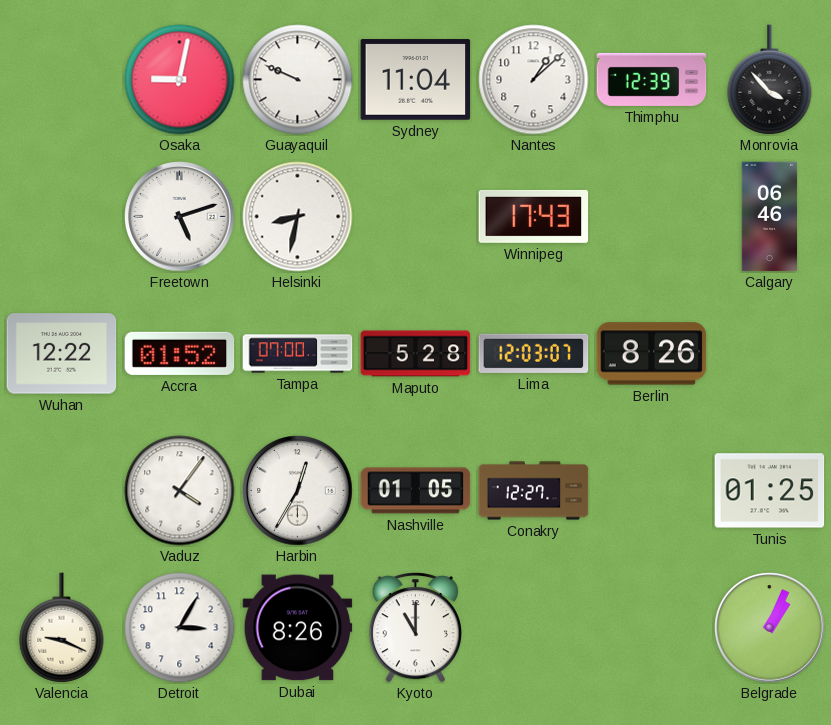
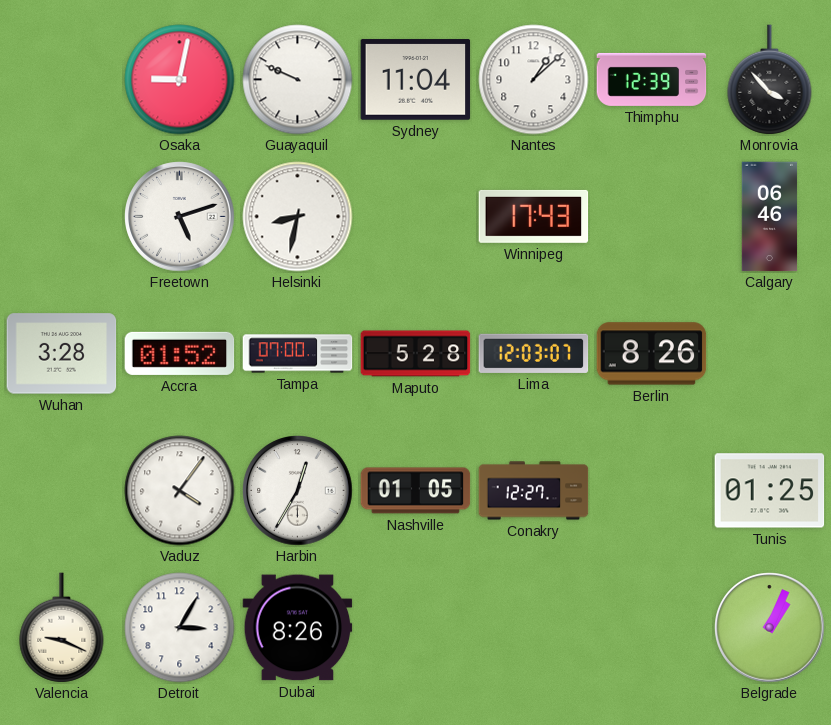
Wuhan: 12:22 -> 3:28
Kyoto: 11:00 -> none
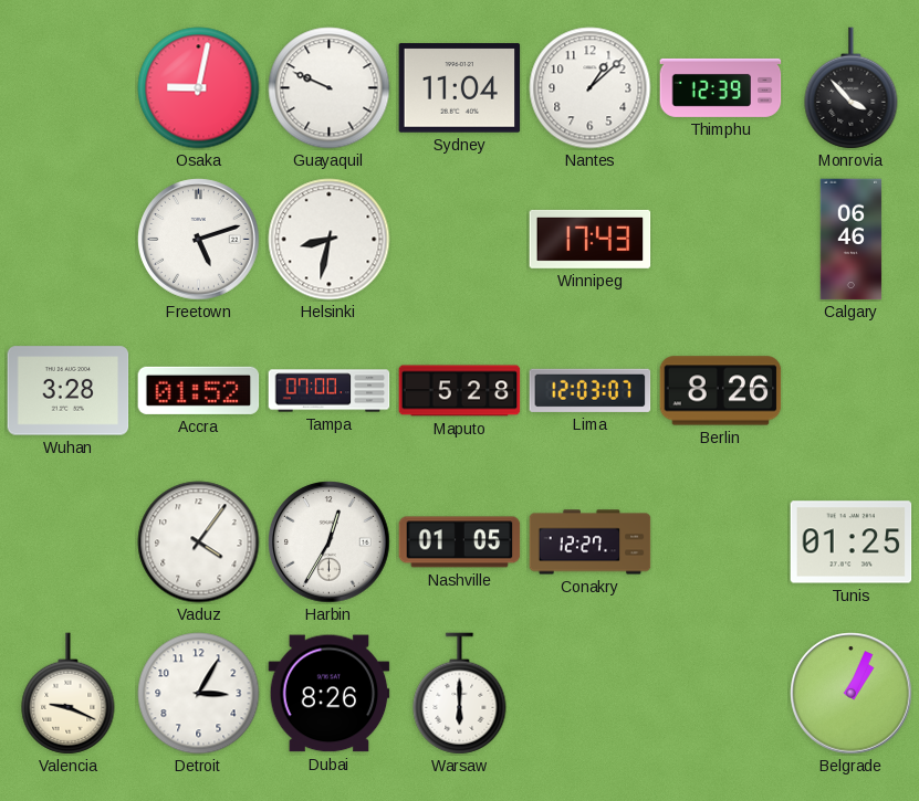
Warsaw: none -> 6:00
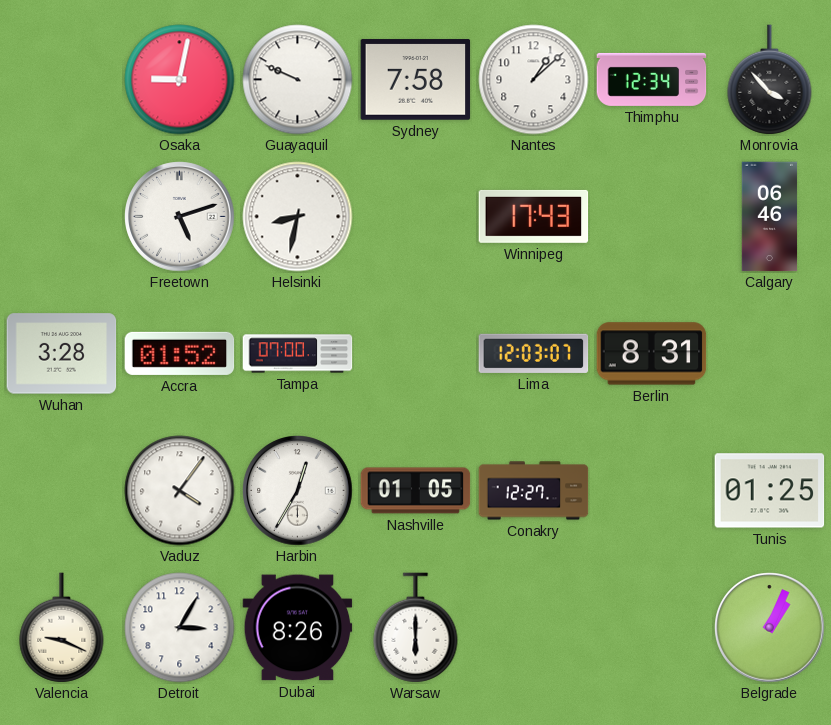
Sydney: 11:04 -> 7:58
Thimphu: 12:39 -> 12:34
Maputo: 5:28 -> none
Berlin: 8:26 -> 8:31
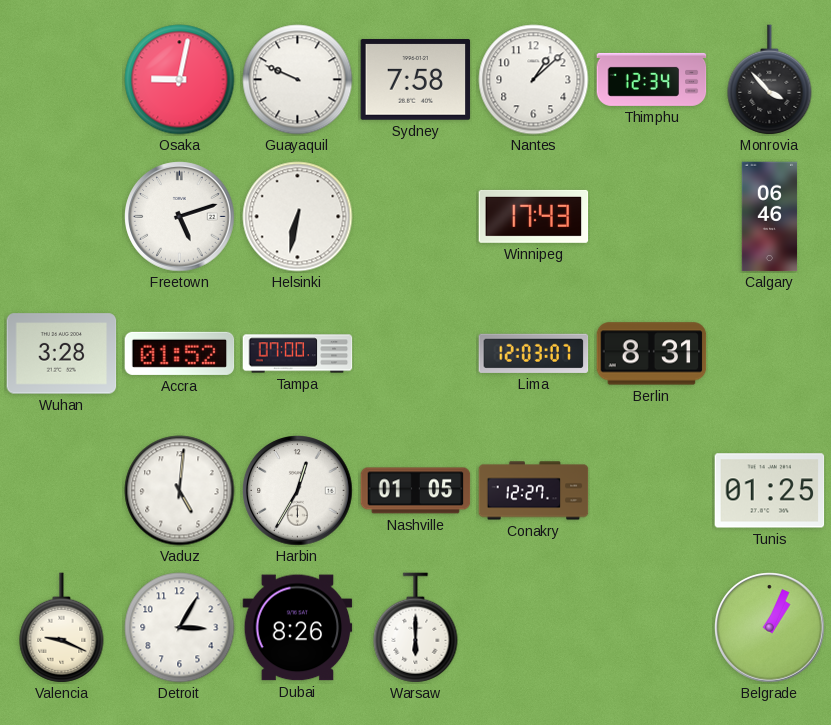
Helsinki: 8:32 -> 6:32
Vaduz: 4:06 -> 5:01
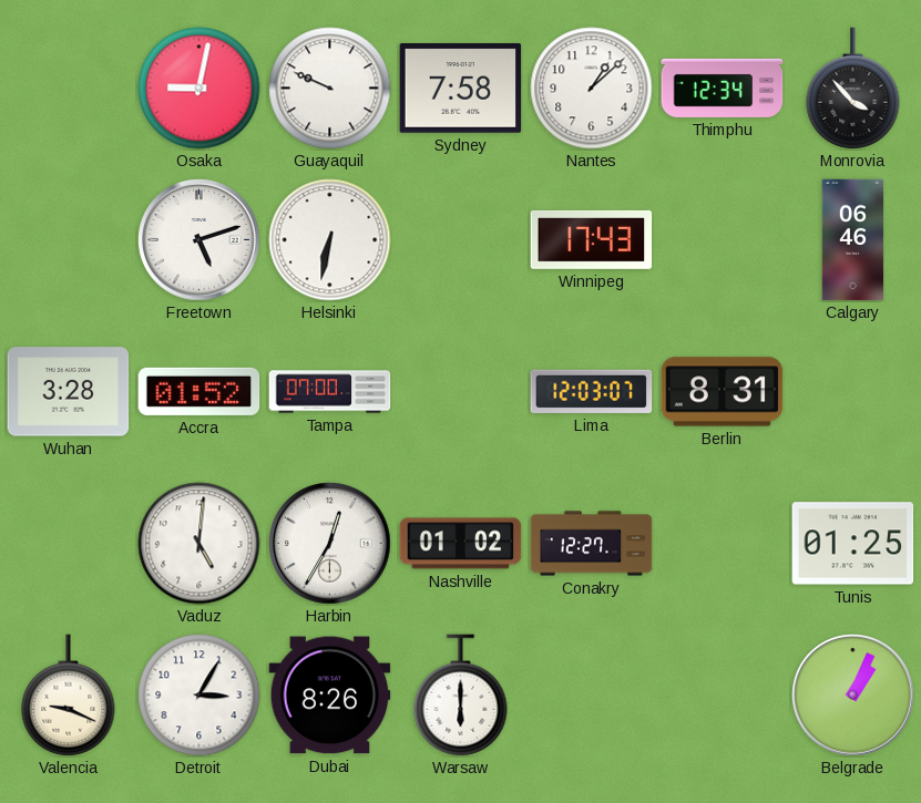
Nashville: 01:05 -> 01:02
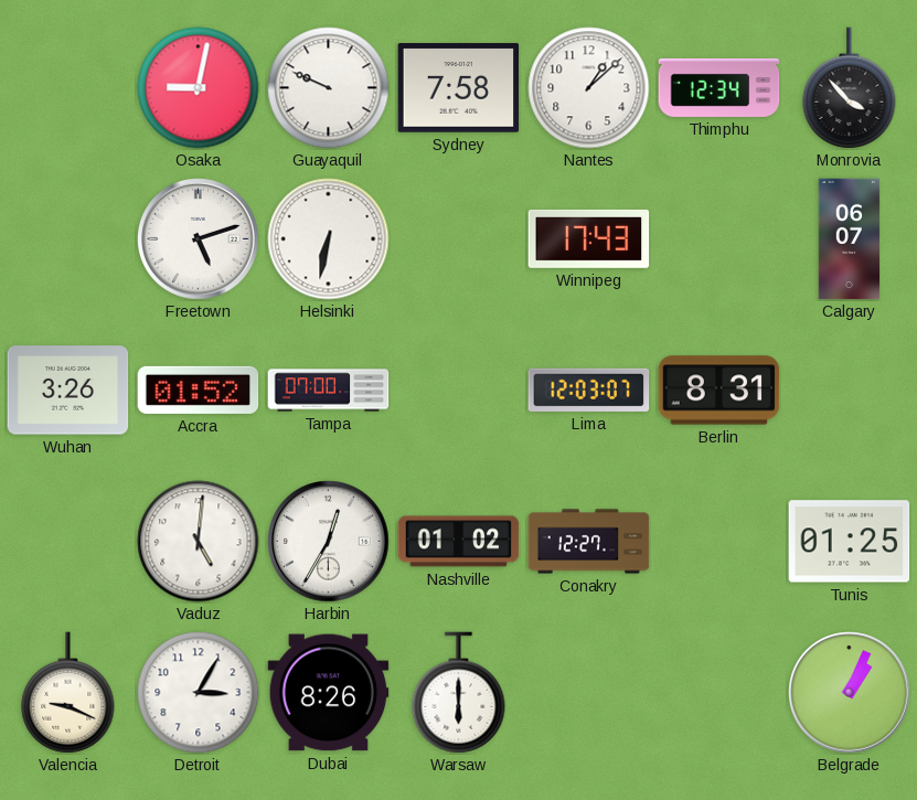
Calgary: 06:46 -> 06:07
Wuhan: 3:28 -> 3:26
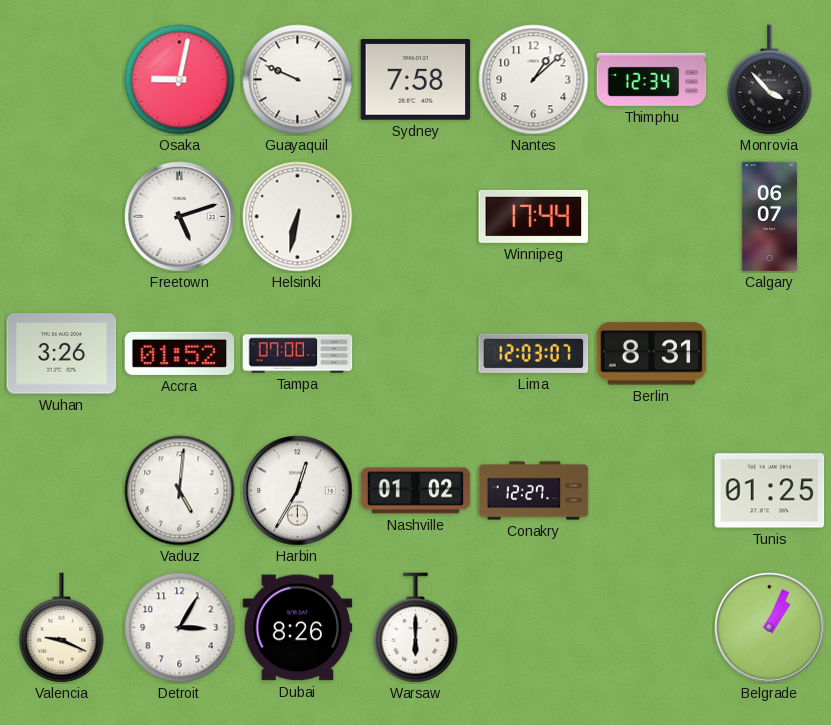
Winnipeg: 17:43 -> 17:44
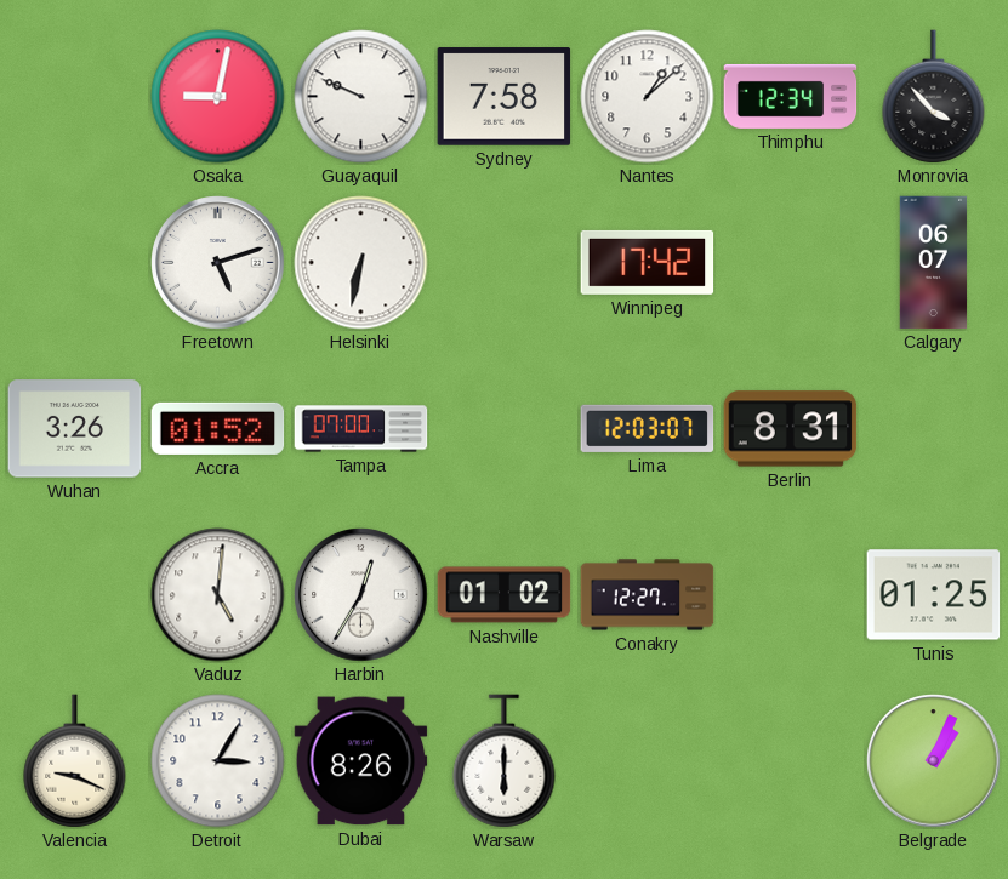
Winnipeg: 17:44 -> 17:42
